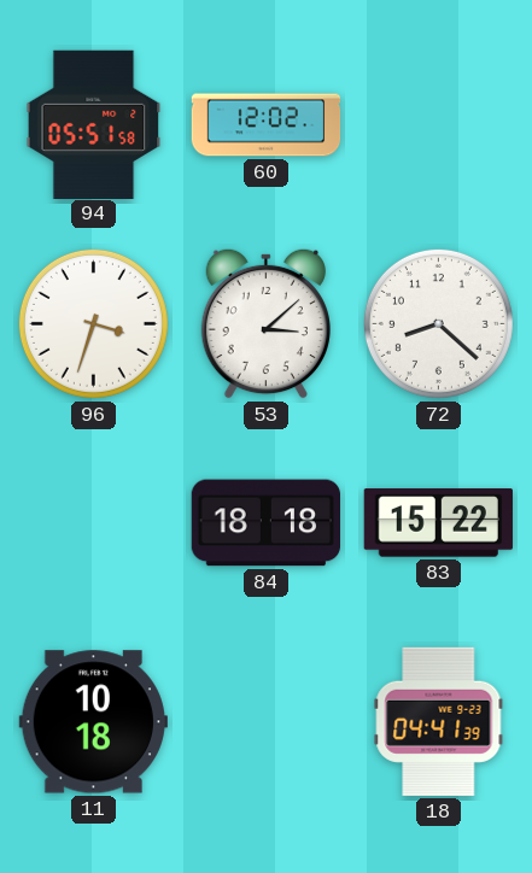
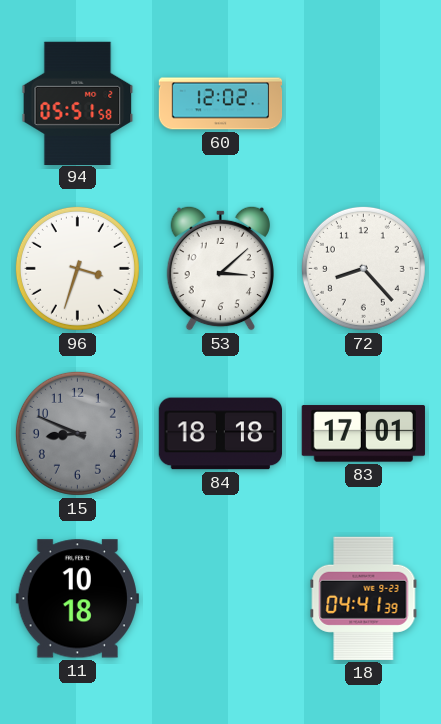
72: 8:22 -> 8:23
15: none -> 8:49
83: 15:22 -> 17:01
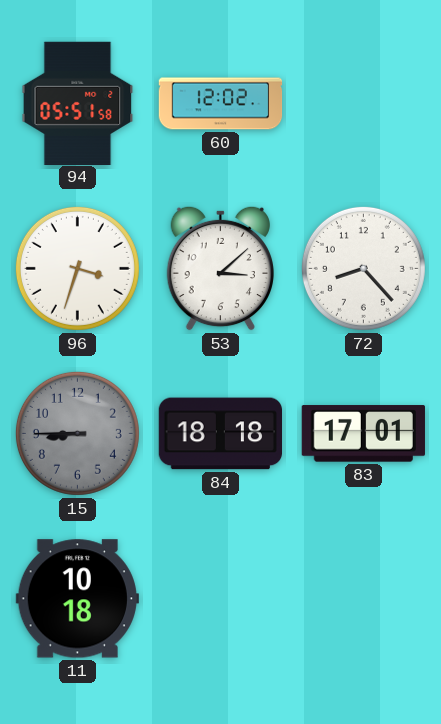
15: 8:49 -> 8:45
18: 04:41 -> none
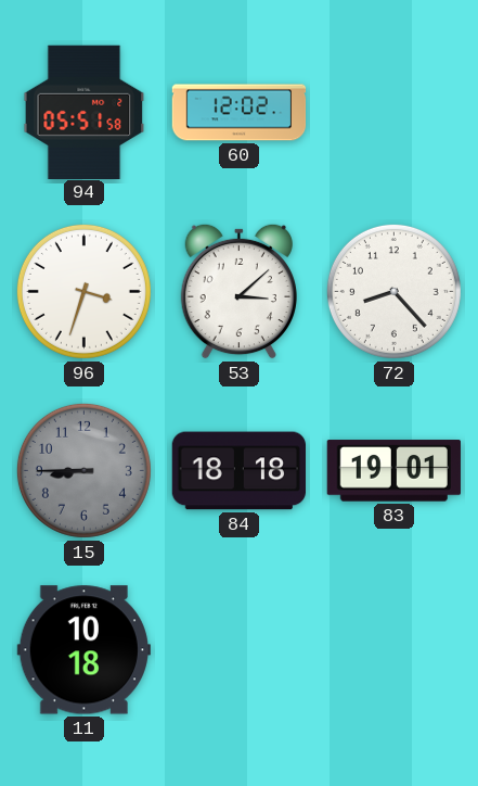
83: 17:01 -> 19:01
